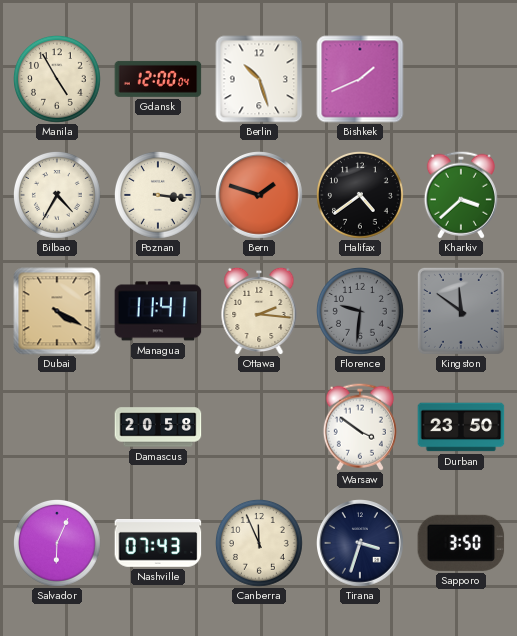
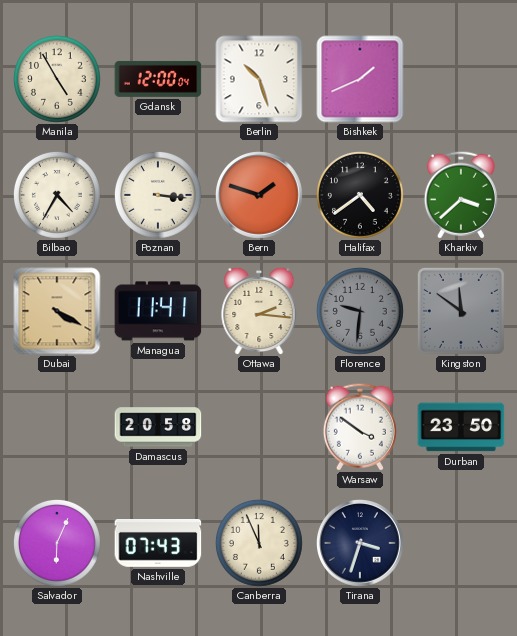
Sapporo: 3:50 -> none
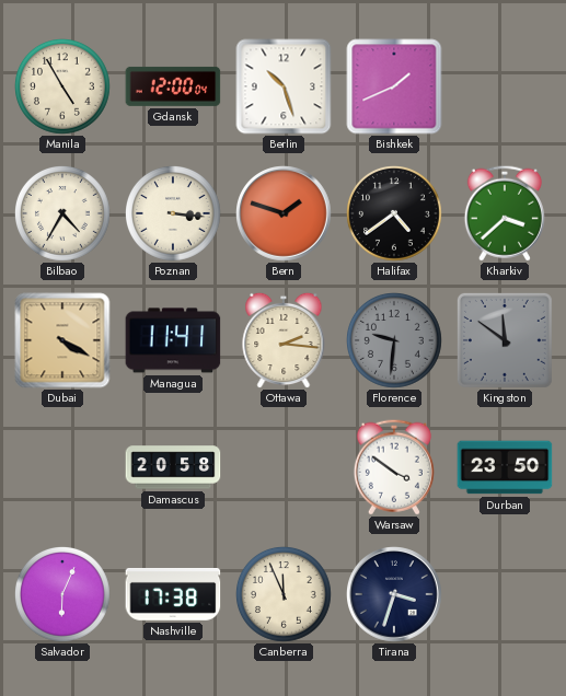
Nashville: 07:43 -> 17:38
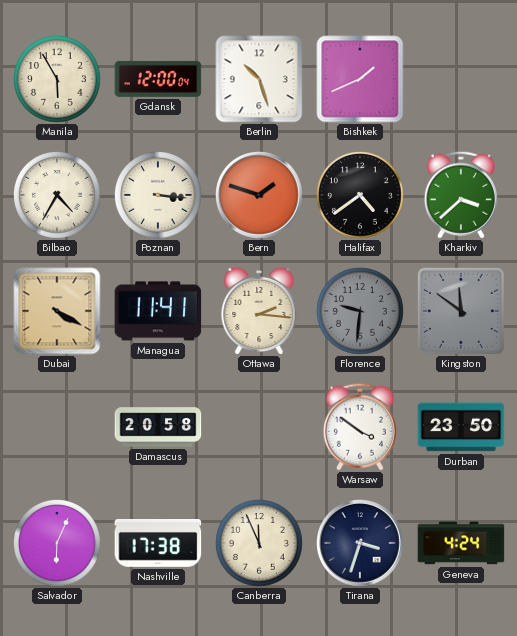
Manila: 4:55 -> 5:55
Geneva: none -> 4:24
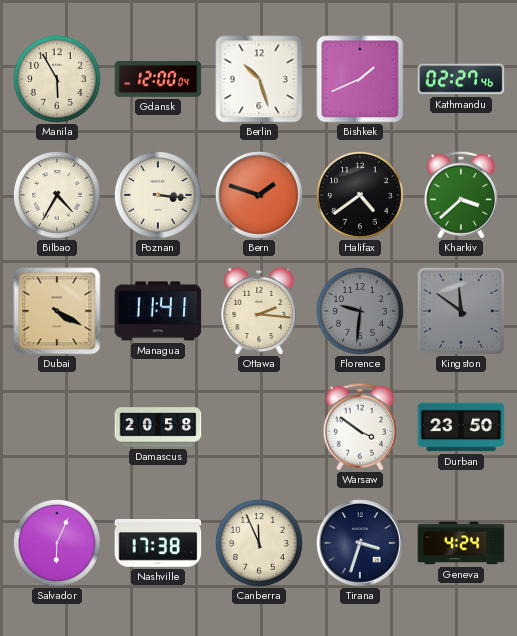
Kathmandu: none -> 02:27
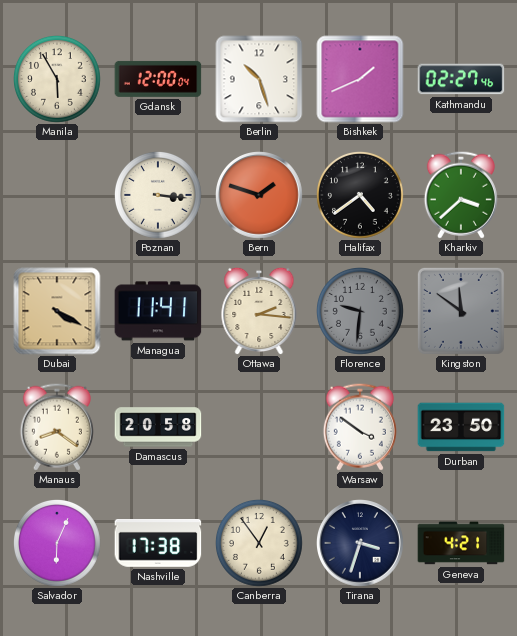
Bilbao: 4:35 -> none
Manaus: none -> 8:21
Canberra: 11:56 -> 12:54
Geneva: 4:24 -> 4:21
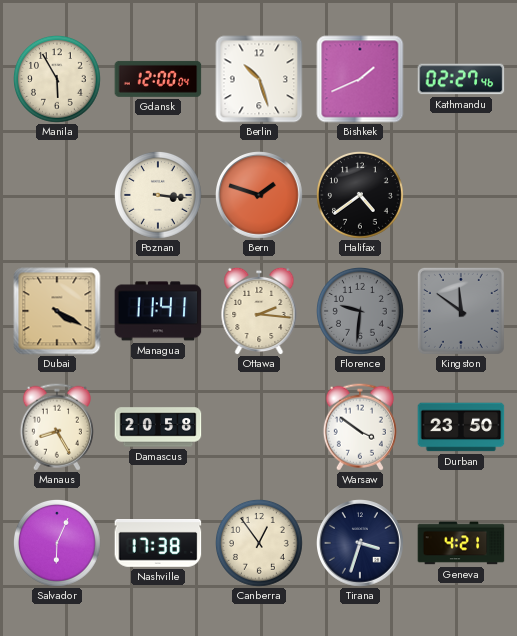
Kharkiv: 3:38 -> none
Manaus: 8:21 -> 8:25
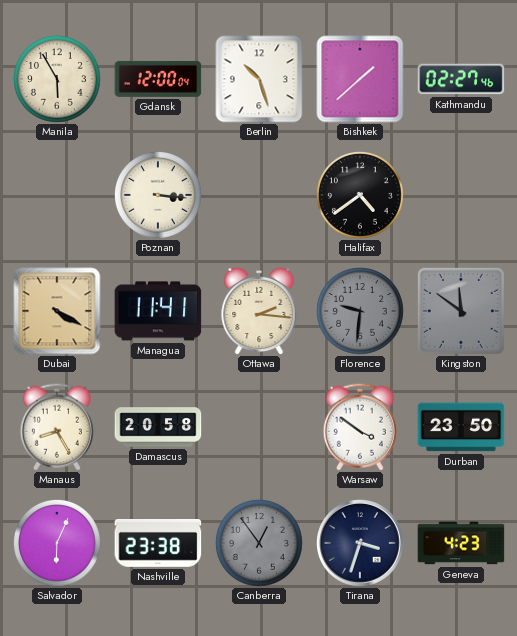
Bishkek: 1:41 -> 1:38
Bern: 1:48 -> none
Nashville: 17:38 -> 23:38
Canberra dial: cream -> grey
Geneva: 4:21 -> 4:23
